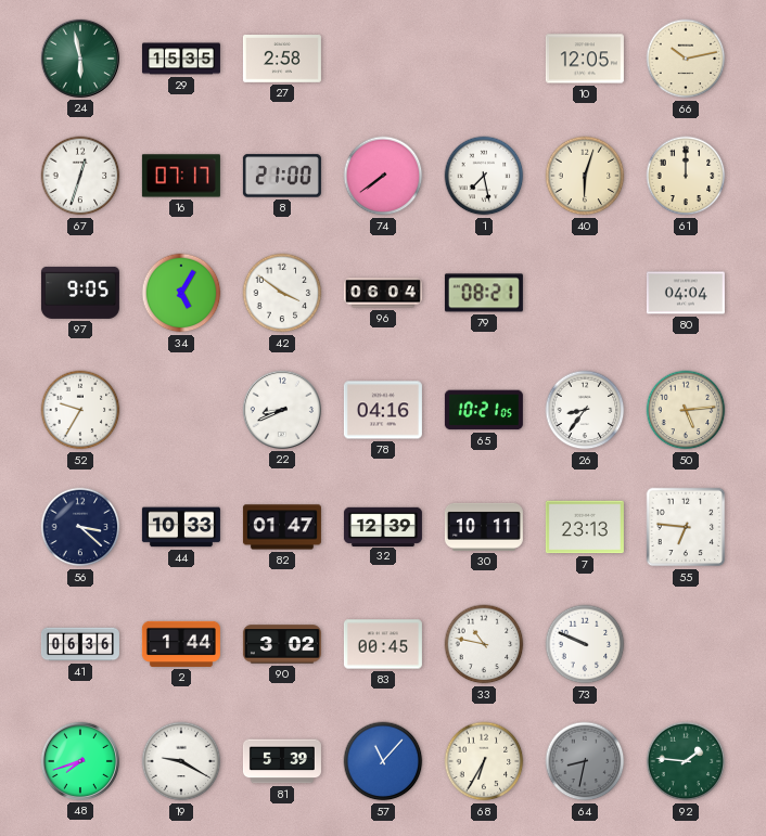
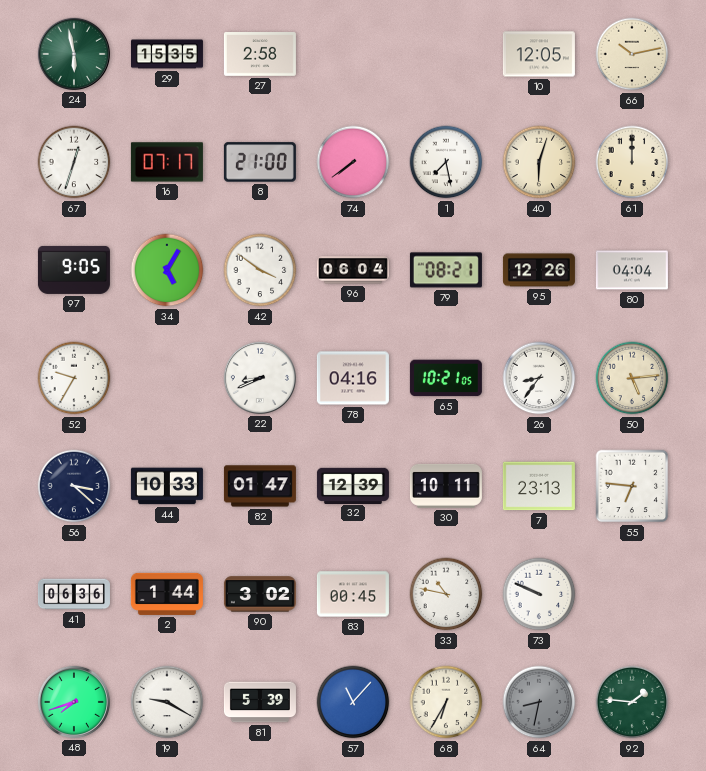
95: none -> 12:26
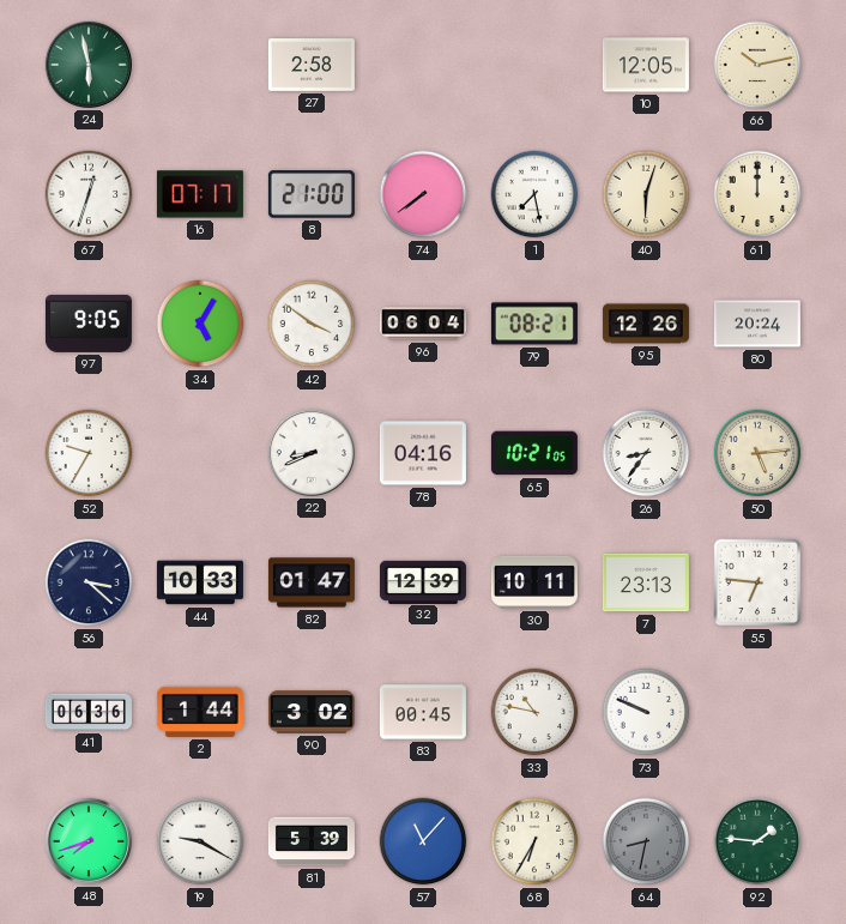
29: 15:35 -> none
80: 04:04 -> 20:24
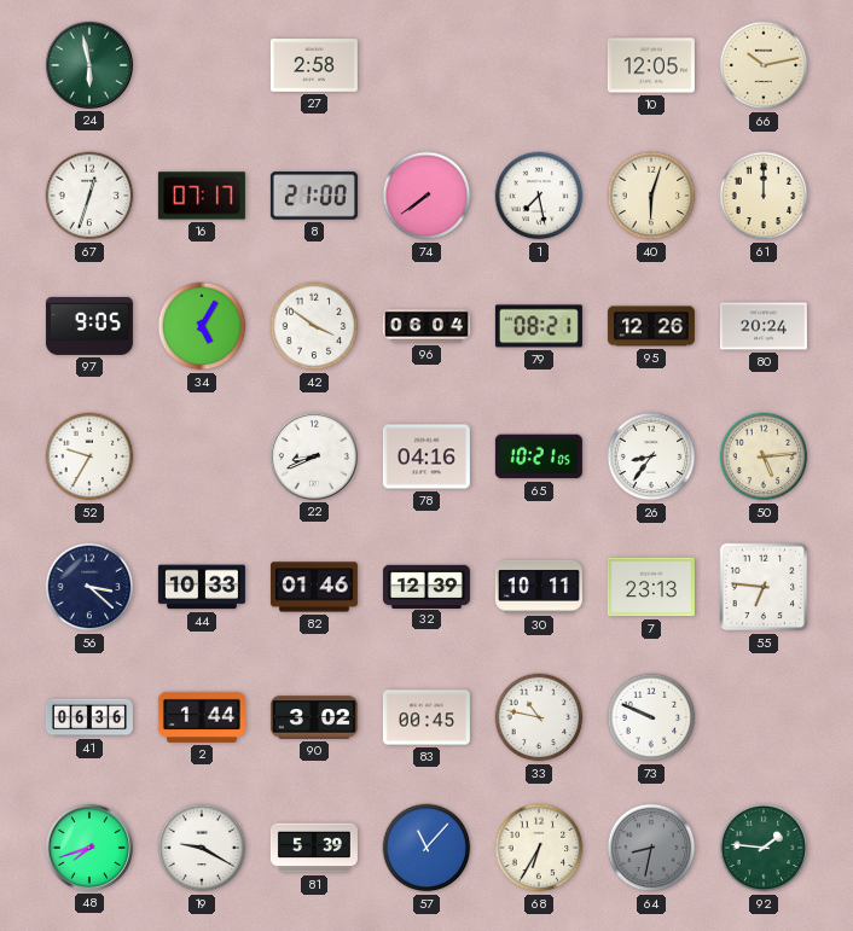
82: 01:47 -> 01:46
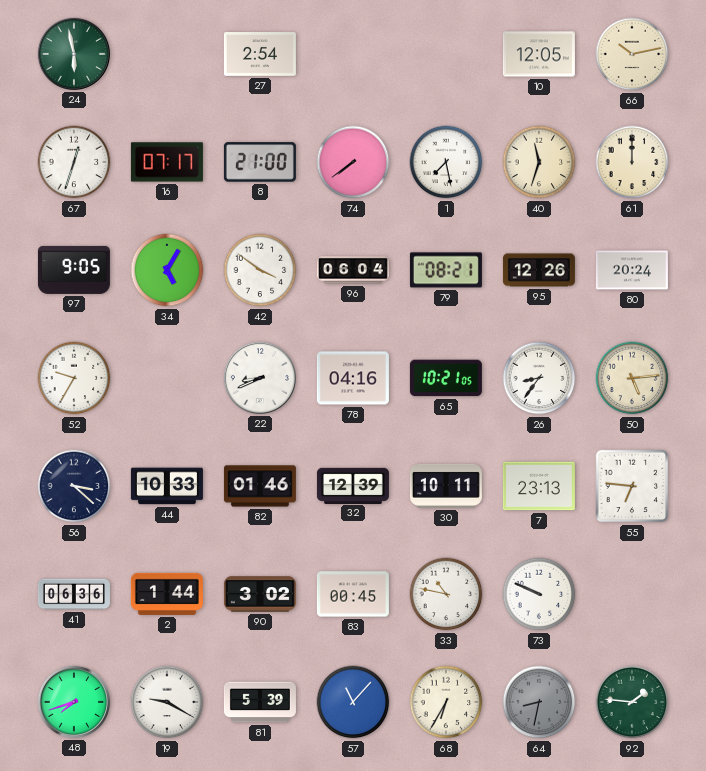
27: 2:58 -> 2:54
40: 6:03 -> 11:33
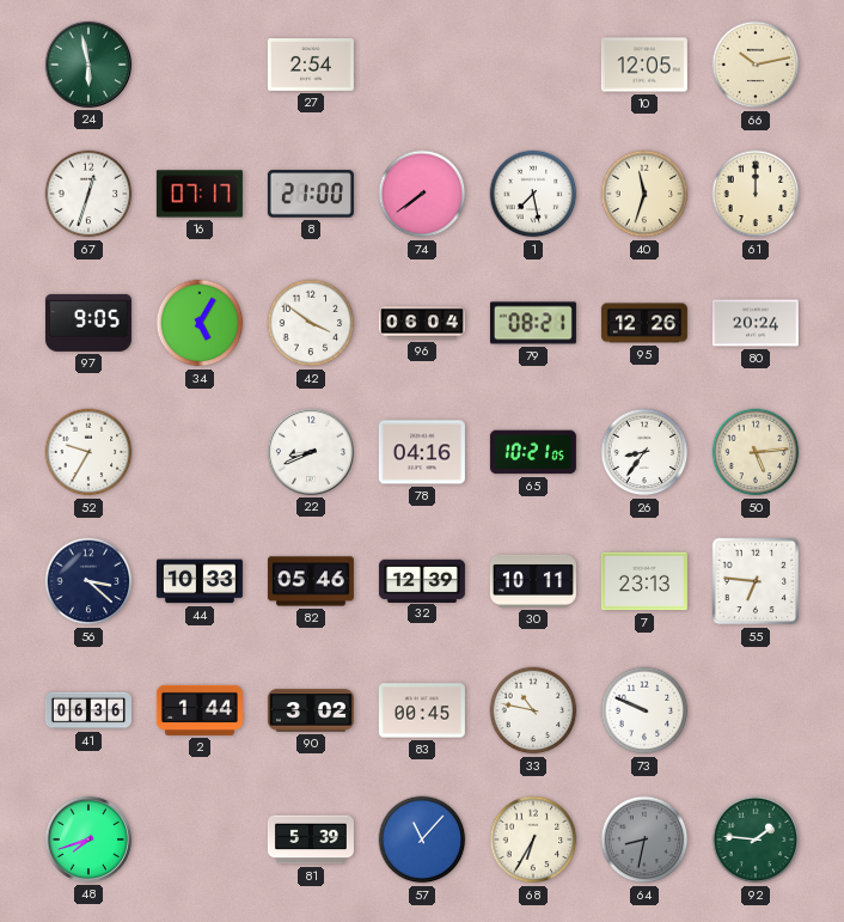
82: 01:46 -> 05:46
19: 9:20 -> none
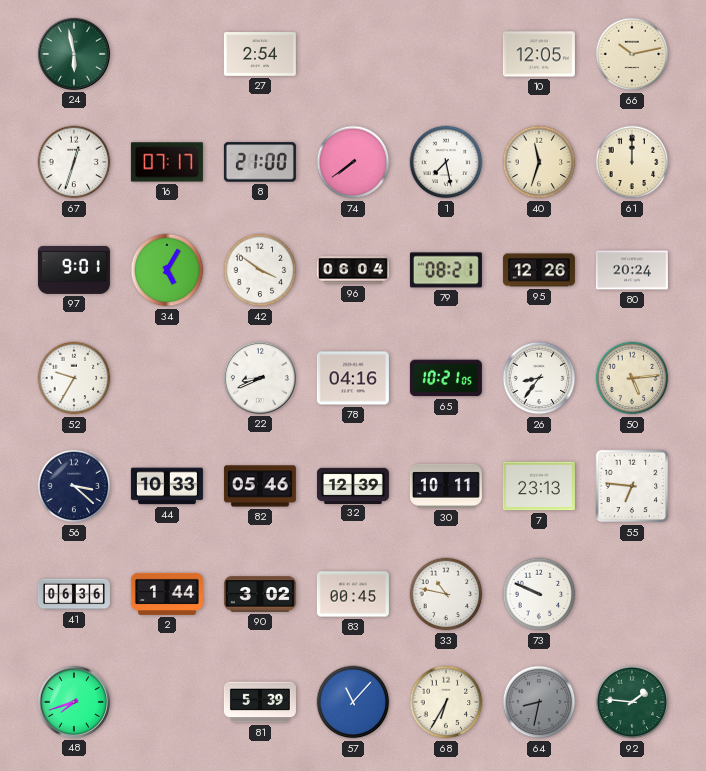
97: 9:05 -> 9:01
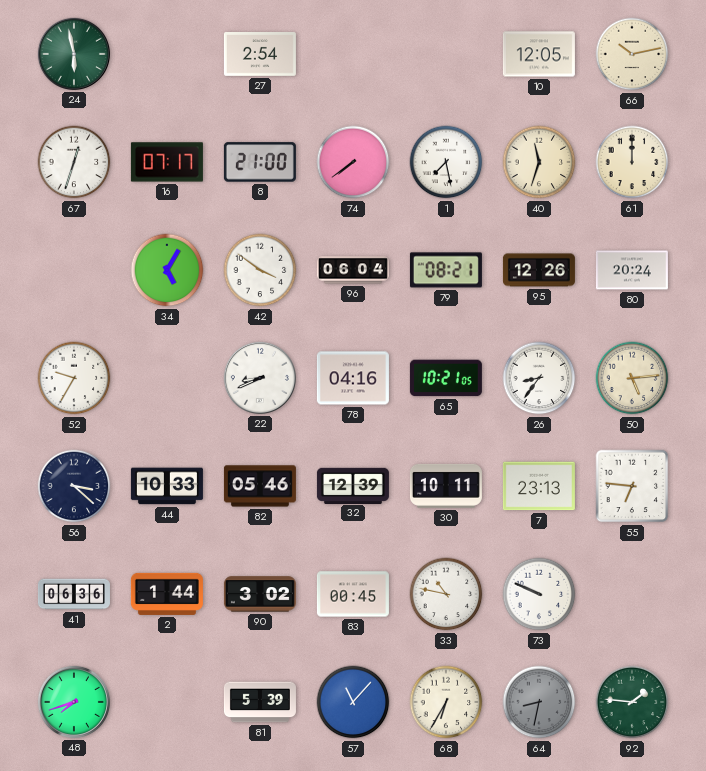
97: 9:01 -> none
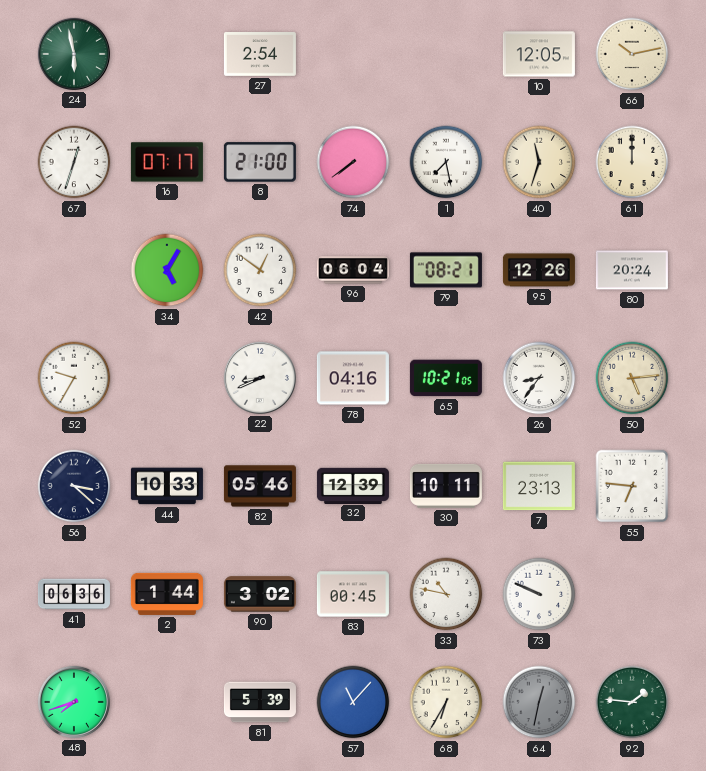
42: 3:51 -> 12:51
64: 8:32 -> 12:32
